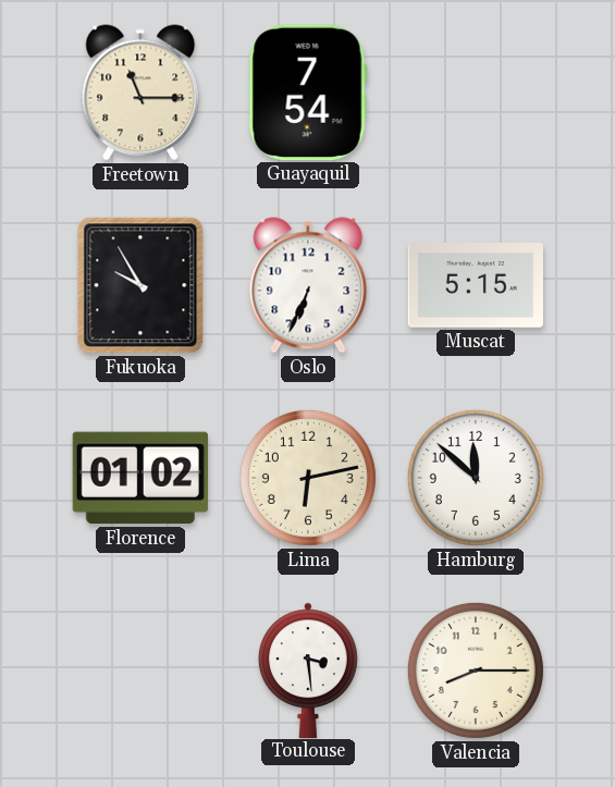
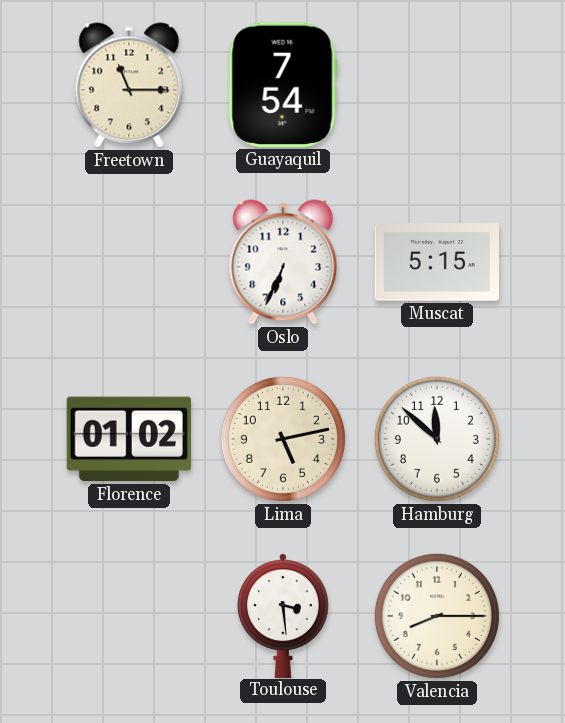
Fukuoka: 9:55 -> none
Lima: 6:13 -> 5:13
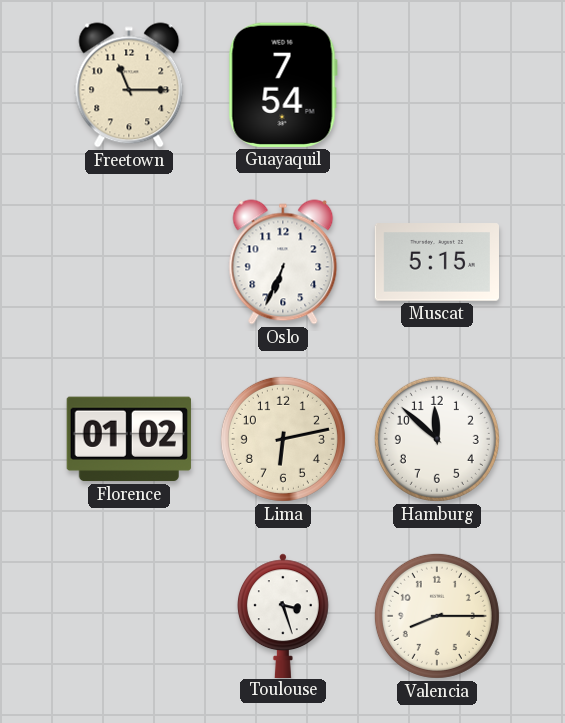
Lima: 5:13 -> 6:13
Toulouse: 3:29 -> 3:27
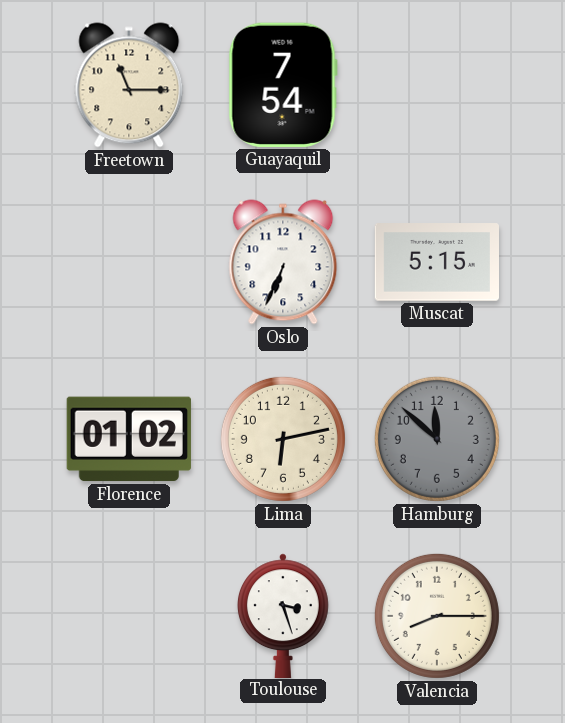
Hamburg dial: white -> grey
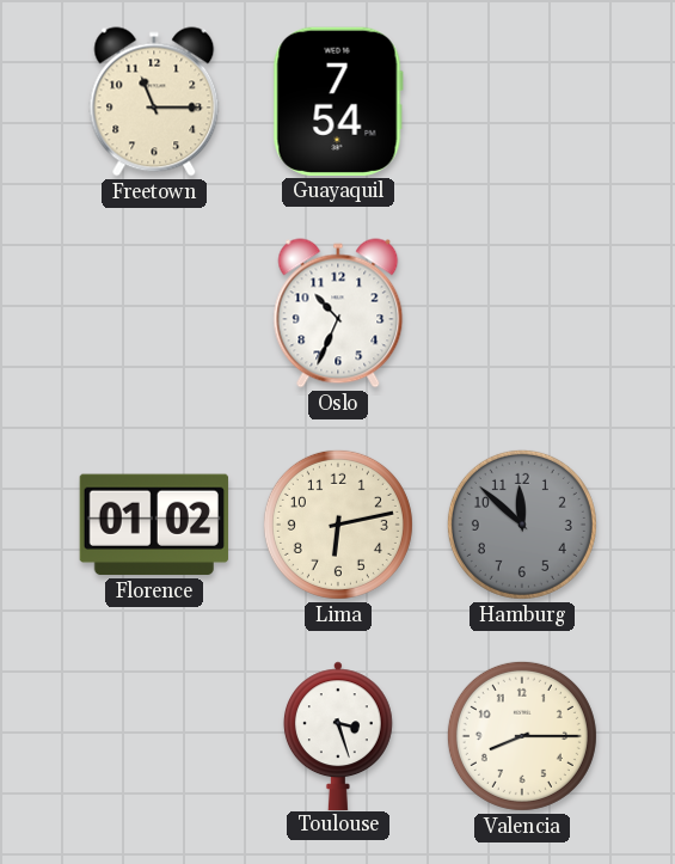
Oslo: 6:34 -> 10:34
Muscat: 5:15 -> none
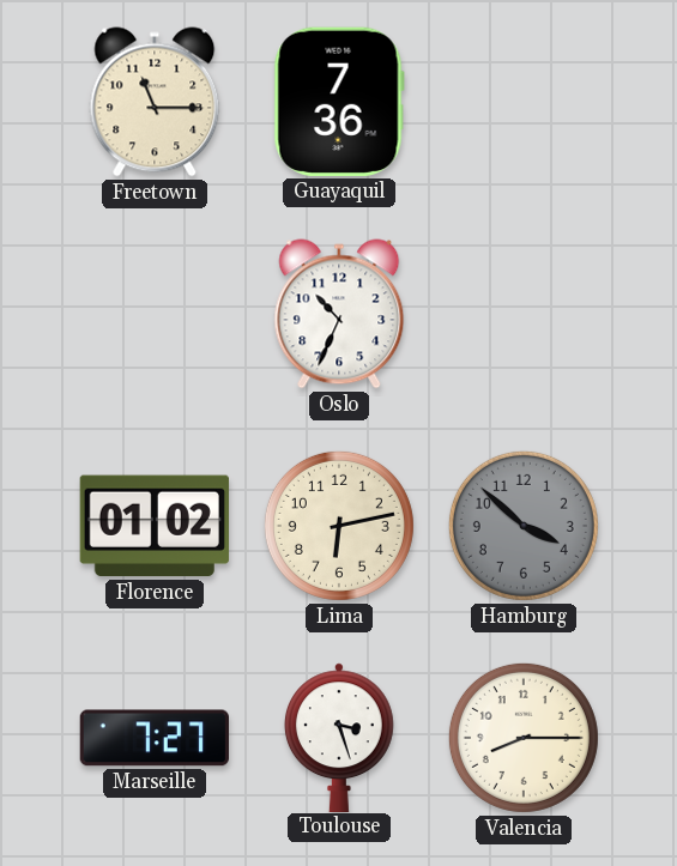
Guayaquil: 7:54 -> 7:36
Hamburg: 11:52 -> 3:52
Marseille: none -> 7:27
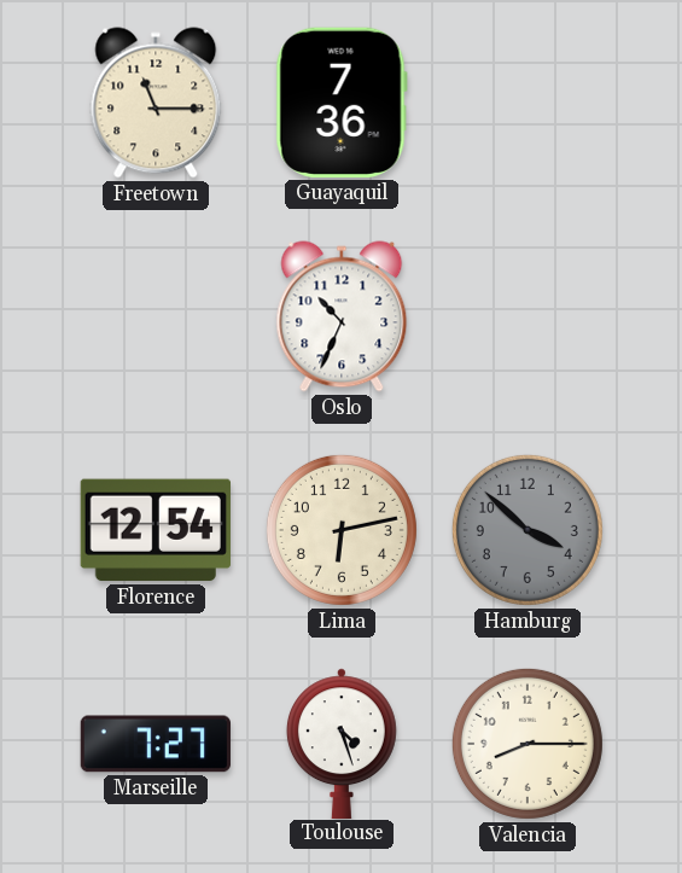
Florence: 01:02 -> 12:54
Toulouse: 3:27 -> 4:27
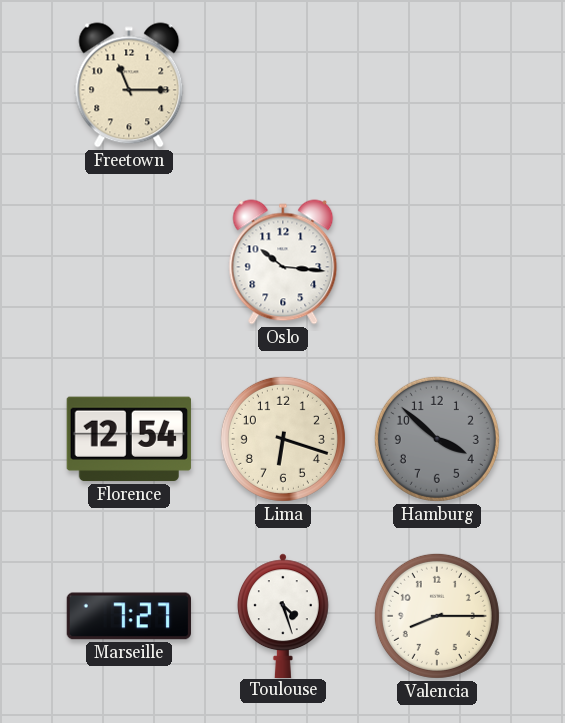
Guayaquil: 7:36 -> none
Oslo: 10:34 -> 10:16
Lima: 6:13 -> 6:18
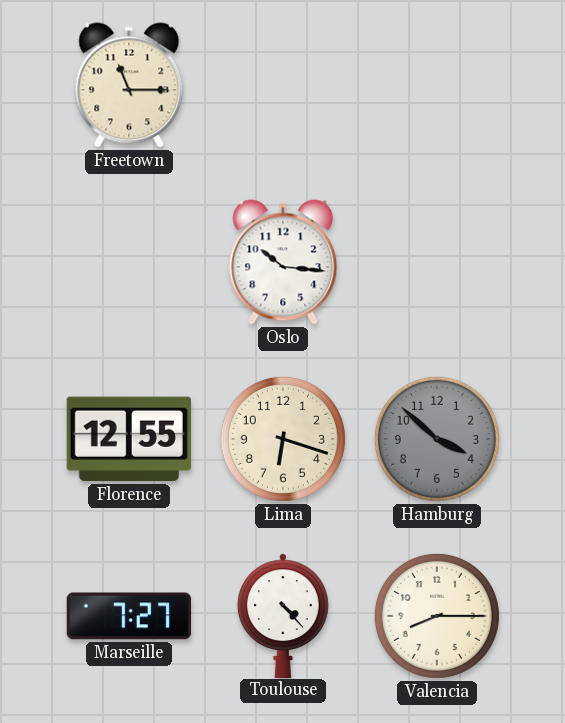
Florence: 12:54 -> 12:55
Toulouse: 4:27 -> 4:23
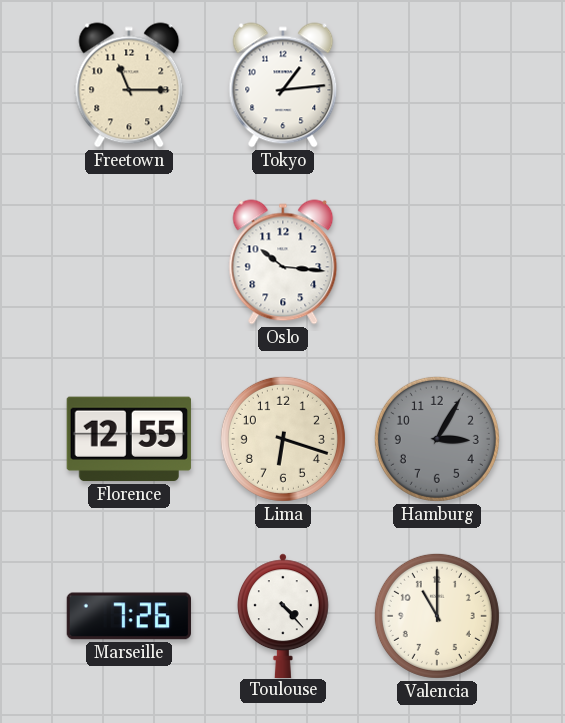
Tokyo: none -> 1:14
Hamburg: 3:52 -> 3:05
Marseille: 7:27 -> 7:26
Valencia: 8:15 -> 11:00
